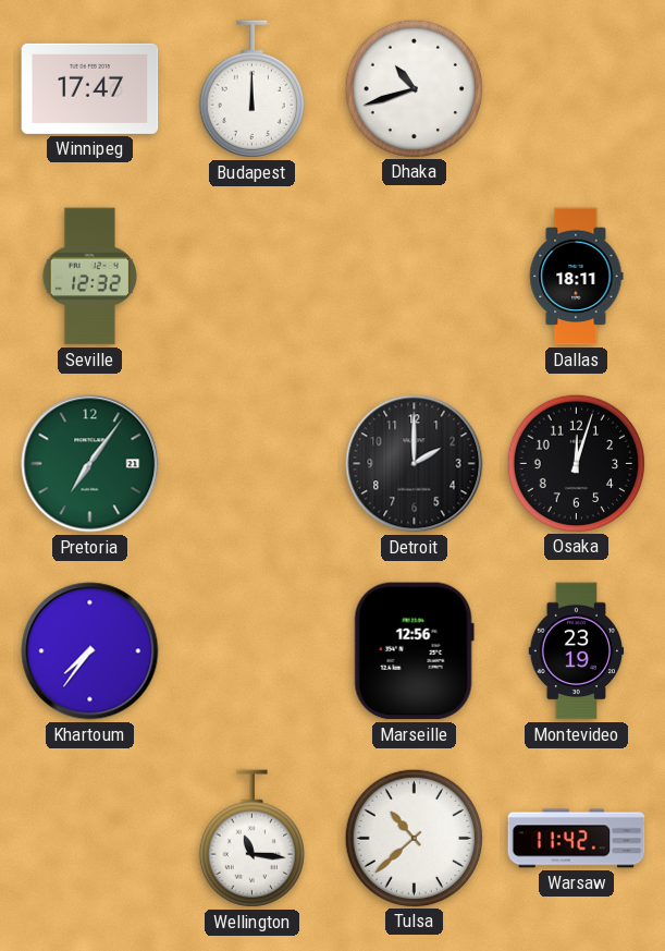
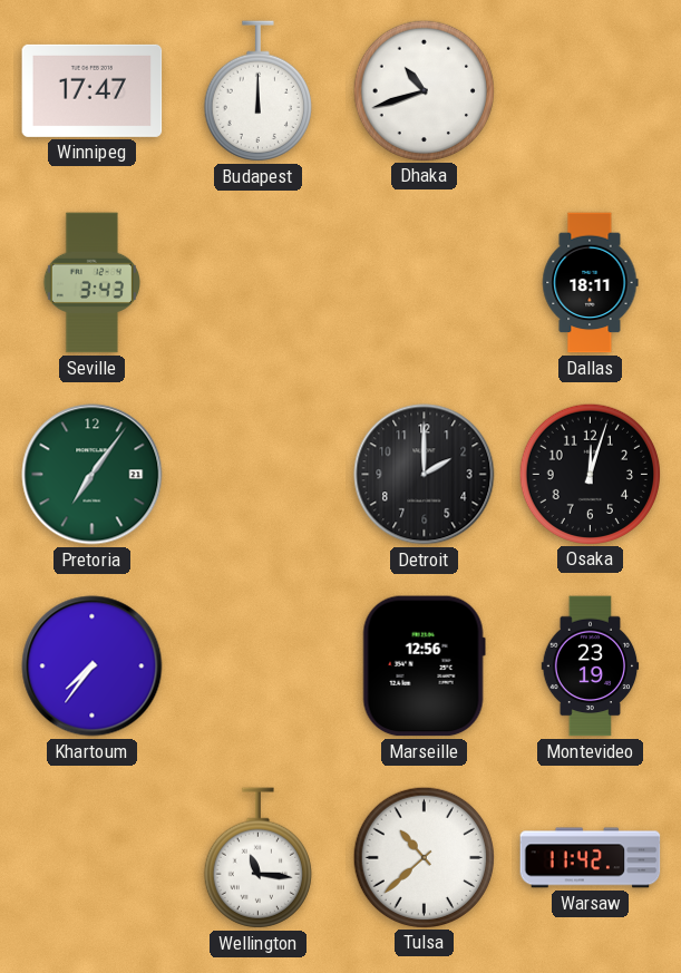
Seville: 12:32 -> 3:43
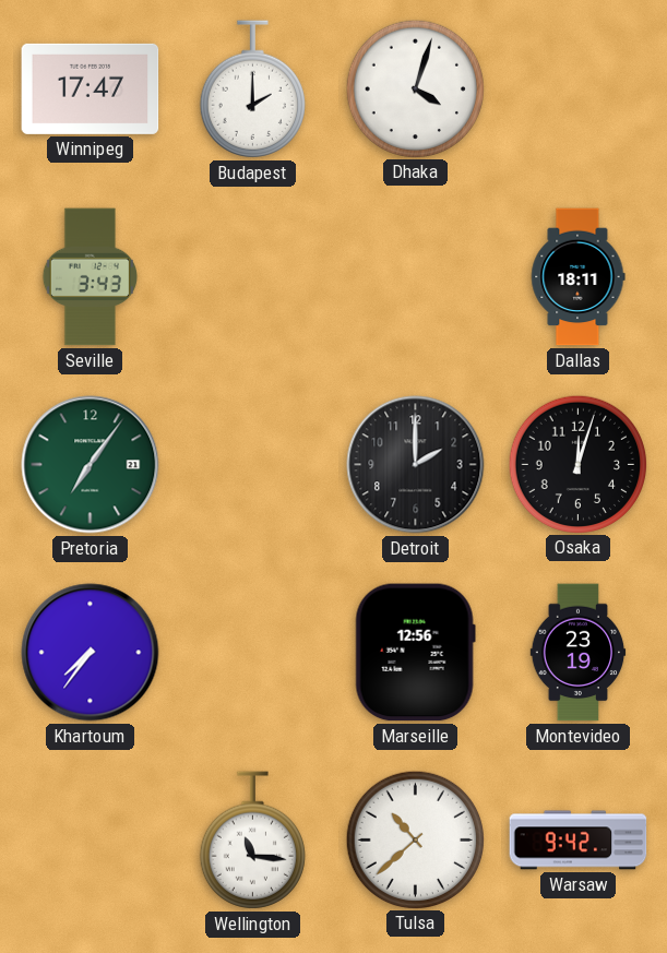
Budapest: 12:00 -> 2:00
Dhaka: 10:42 -> 4:03
Warsaw: 11:42 -> 9:42
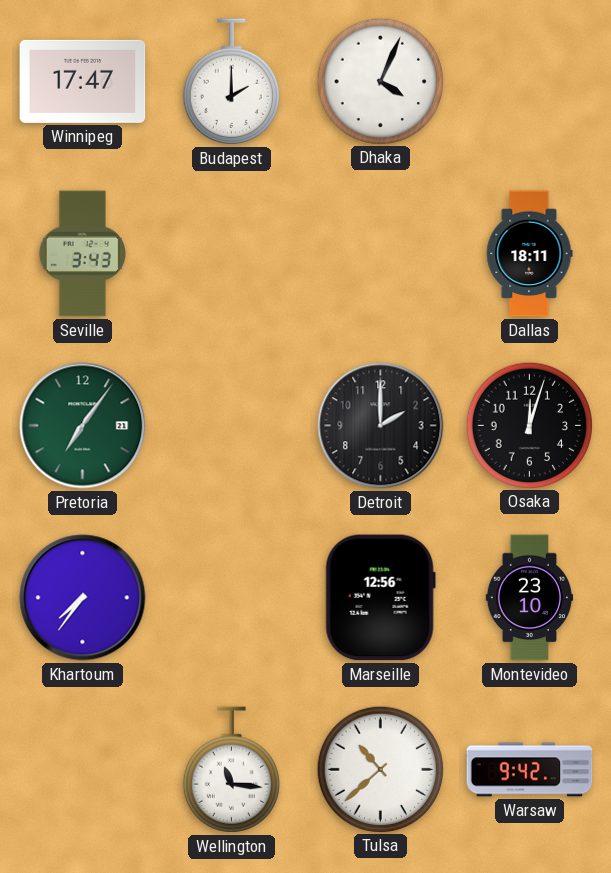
Dhaka: 4:03 -> 4:04
Montevideo: 23:19 -> 23:10
